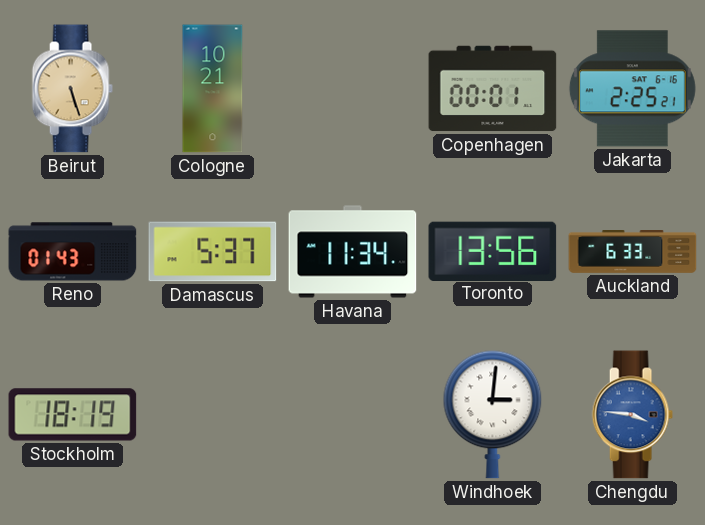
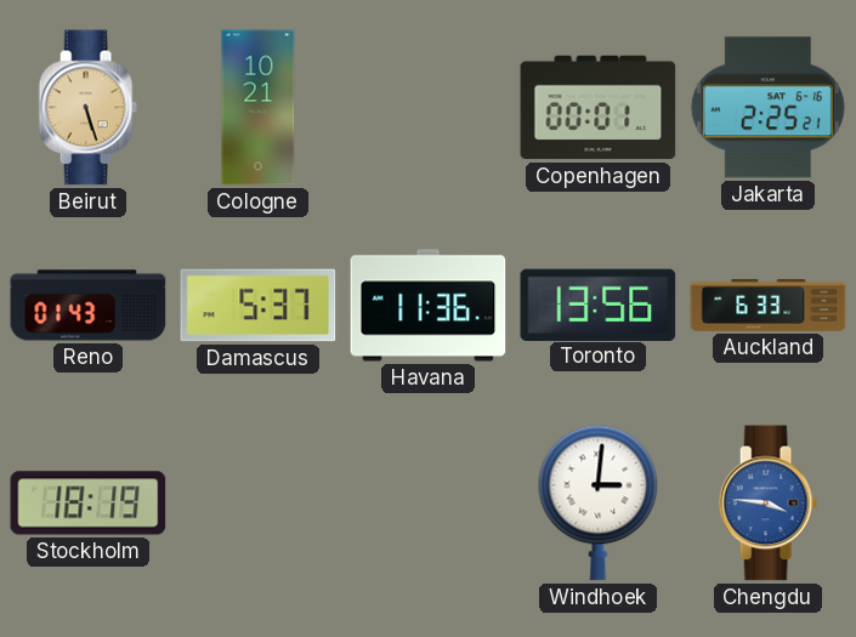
Havana: 11:34 -> 11:36
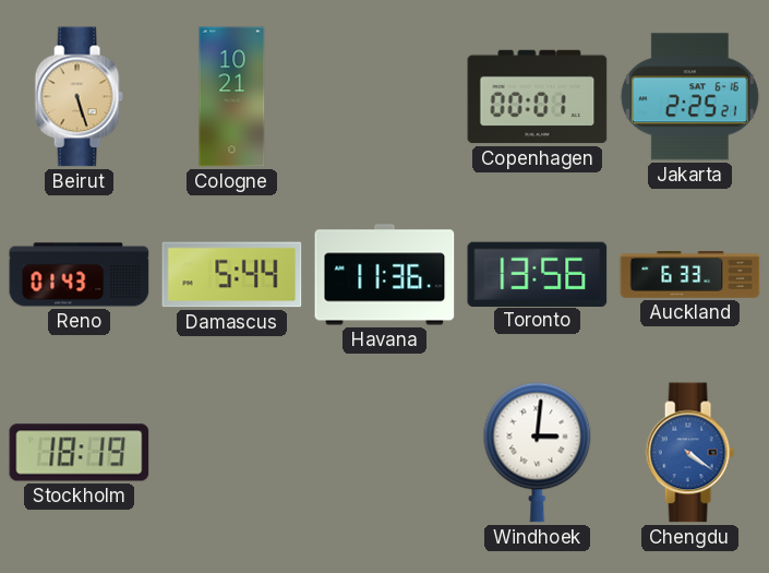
Damascus: 5:37 -> 5:44
Chengdu: 3:46 -> 4:21
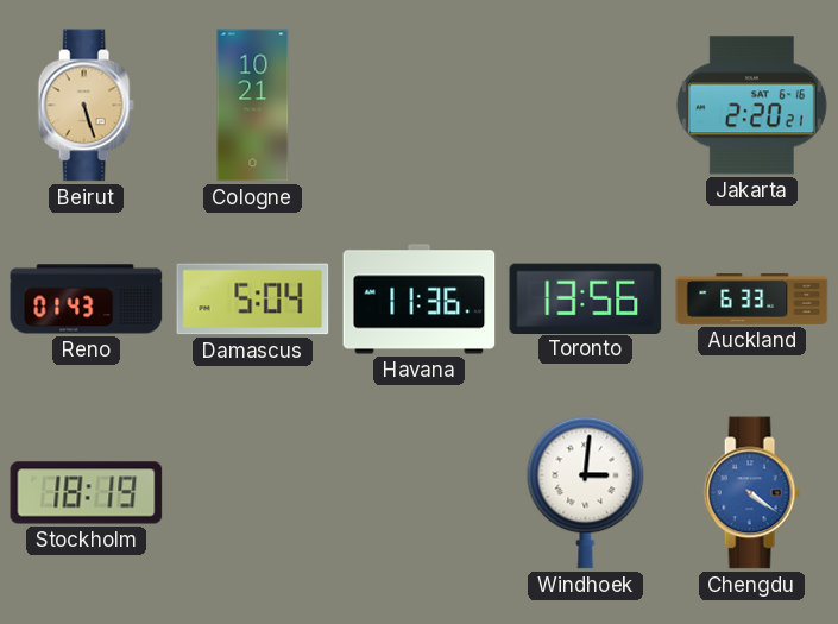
Copenhagen: 00:01 -> none
Jakarta: 2:25 -> 2:20
Damascus: 5:44 -> 5:04
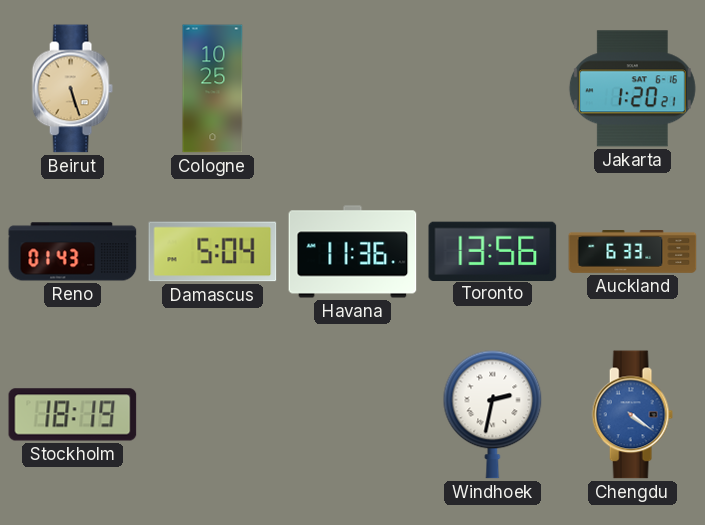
Cologne: 10:21 -> 10:25
Jakarta: 2:20 -> 1:20
Windhoek: 3:01 -> 2:32
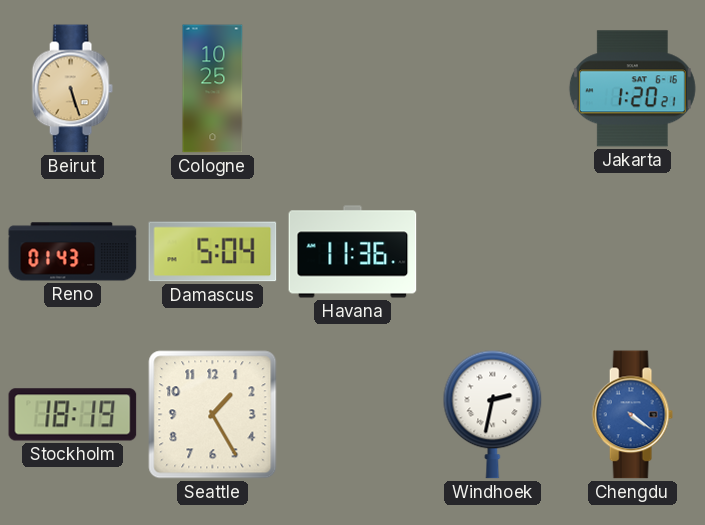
Toronto: 13:56 -> none
Auckland: 6:33 -> none
Seattle: none -> 1:25
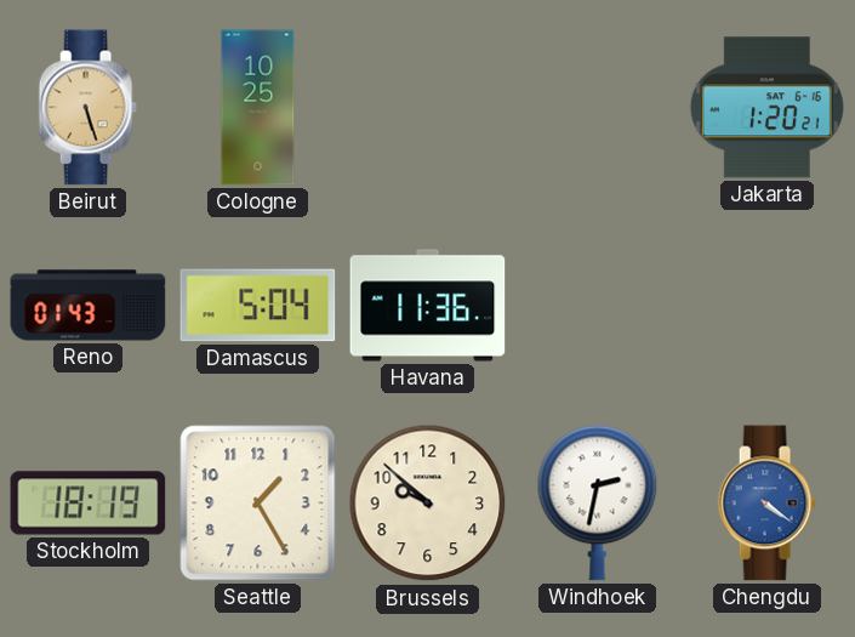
Brussels: none -> 9:52
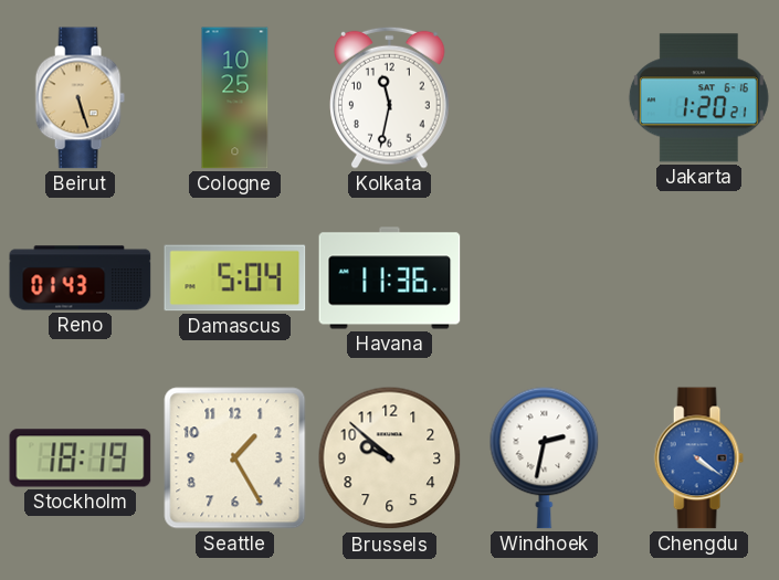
Kolkata: none -> 11:32
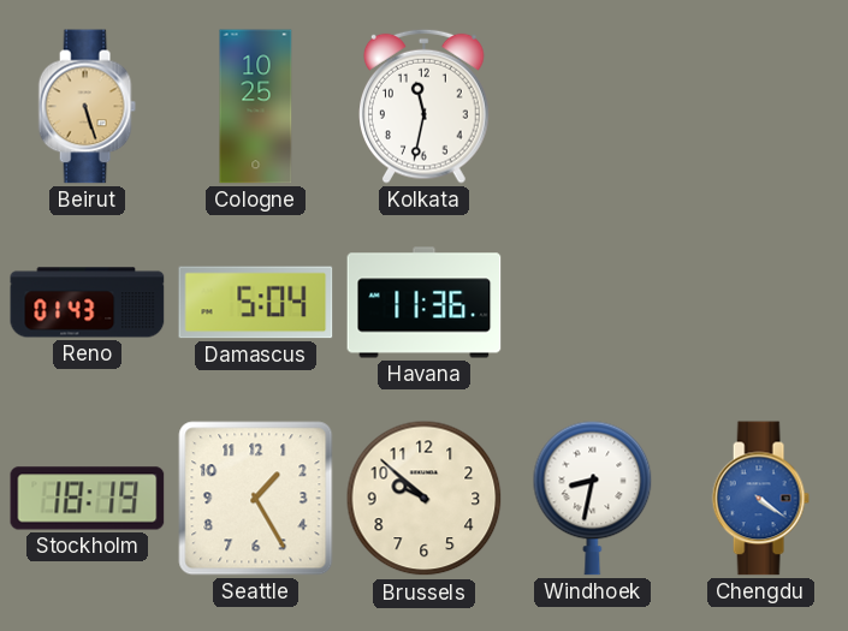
Jakarta: 1:20 -> none
Windhoek: 2:32 -> 8:32
